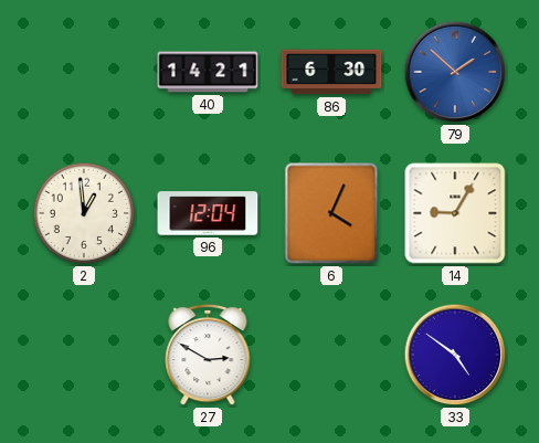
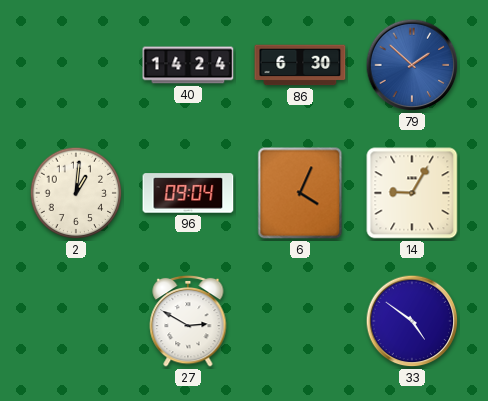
40: 14:21 -> 14:24
2: 12:59 -> 1:01
96: 12:04 -> 09:04
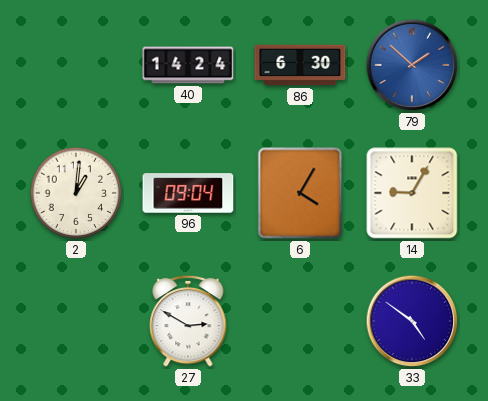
6: 4:04 -> 4:05
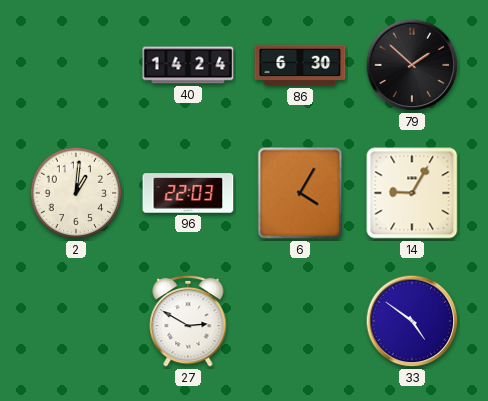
79 dial: blue -> black
96: 09:04 -> 22:03
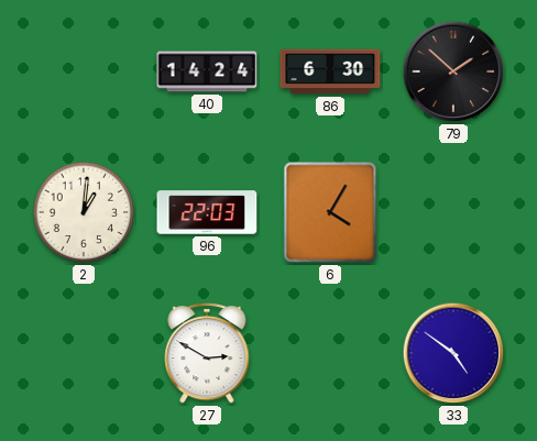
14: 9:05 -> none
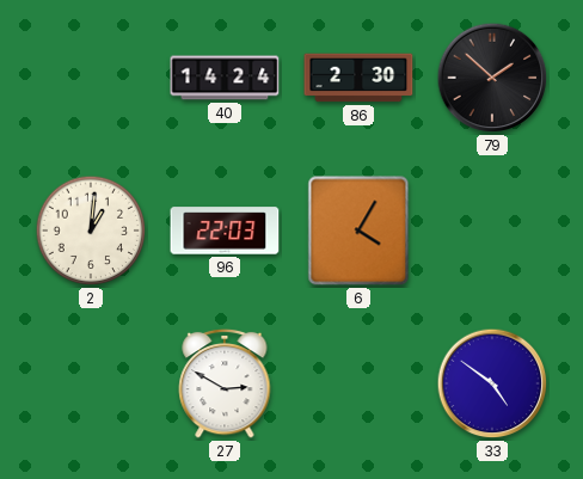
86: 6:30 -> 2:30
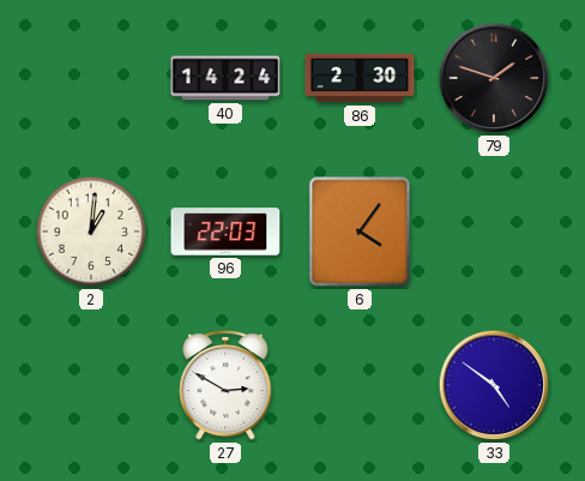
79: 1:52 -> 1:48
6: 4:05 -> 4:06
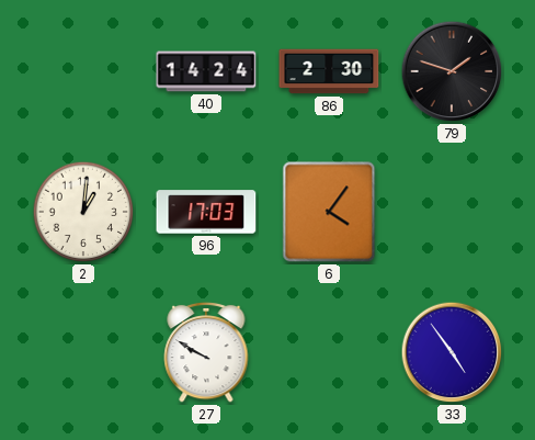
96: 22:03 -> 17:03
27: 2:50 -> 9:50
33: 4:51 -> 4:54
